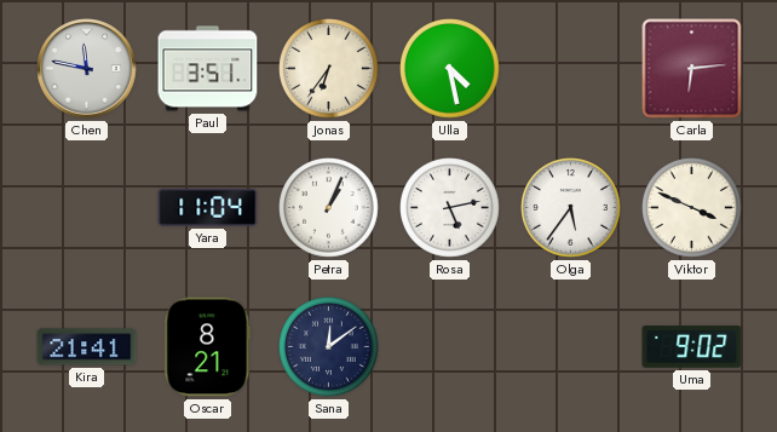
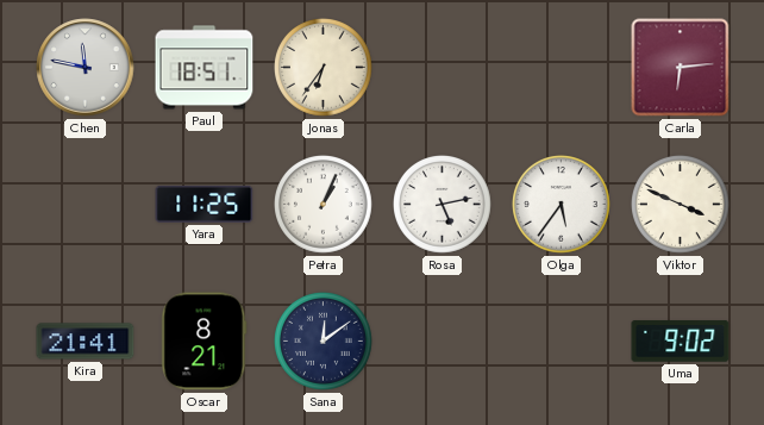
Paul: 3:51 -> 18:51
Ulla: 4:28 -> none
Yara: 11:04 -> 11:25
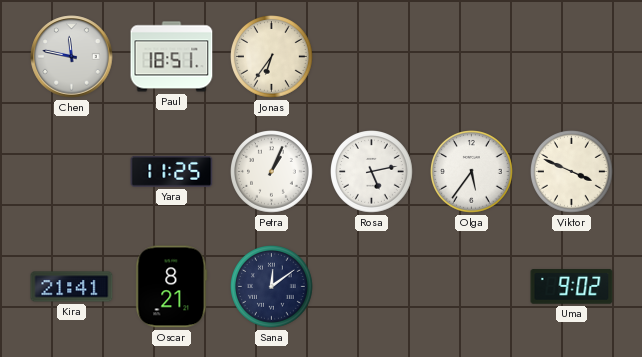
Carla: 6:14 -> none
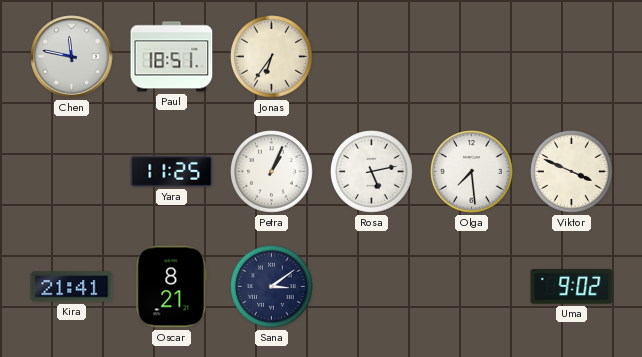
Olga: 5:36 -> 7:29
Sana: 12:09 -> 3:09
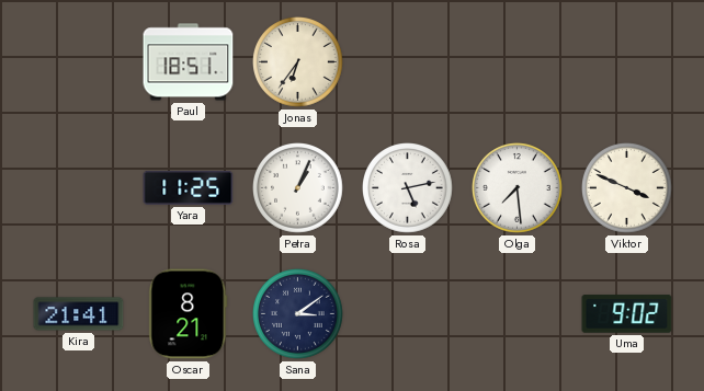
Chen: 11:47 -> none
